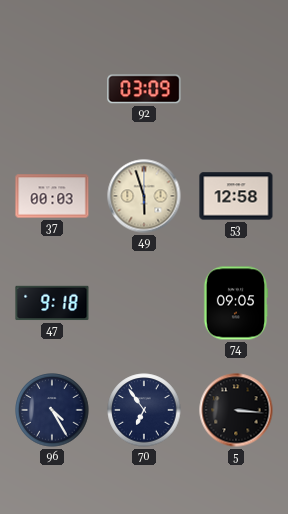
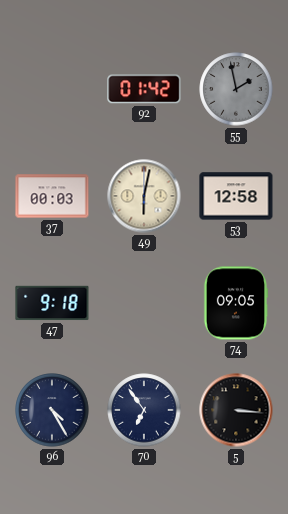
92: 03:09 -> 01:42
55: none -> 1:58
49: 5:57 -> 6:02
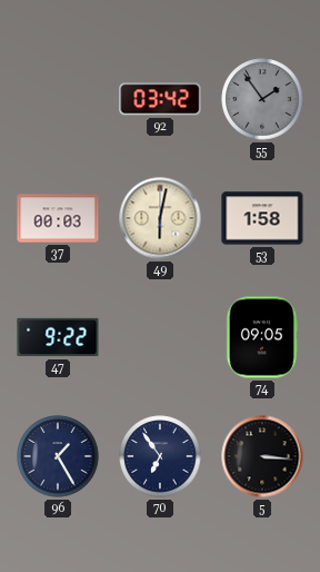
92: 01:42 -> 03:42
55: 1:58 -> 1:54
53: 12:58 -> 1:58
47: 9:18 -> 9:22
96: 4:25 -> 1:25
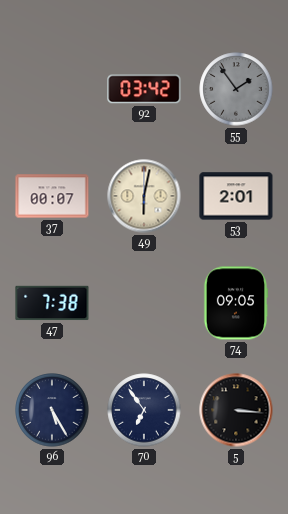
37: 00:03 -> 00:07
53: 1:58 -> 2:01
47: 9:22 -> 7:38
96: 1:25 -> 5:25
